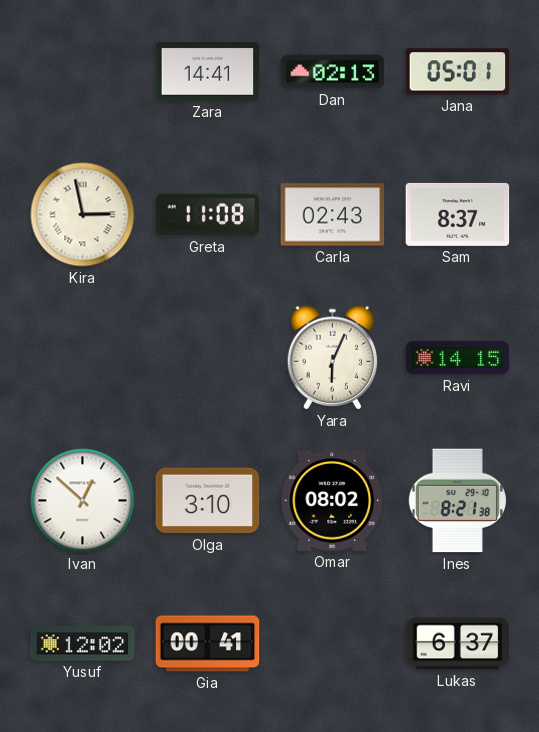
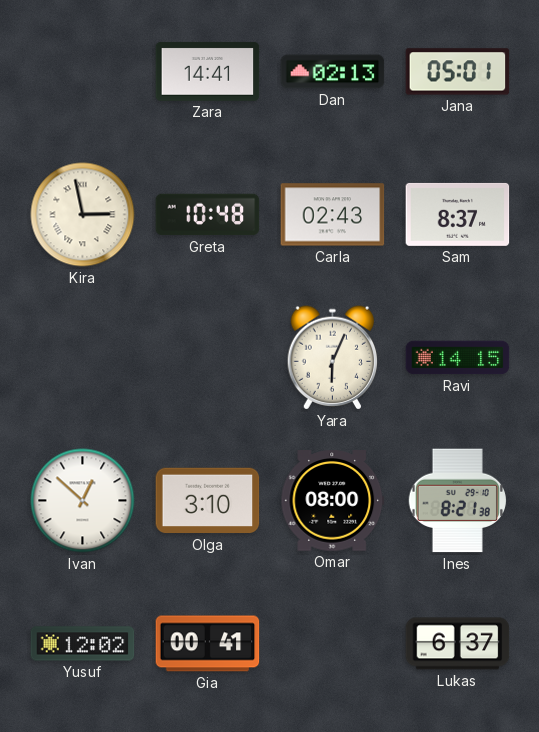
Greta: 11:08 -> 10:48
Omar: 08:02 -> 08:00
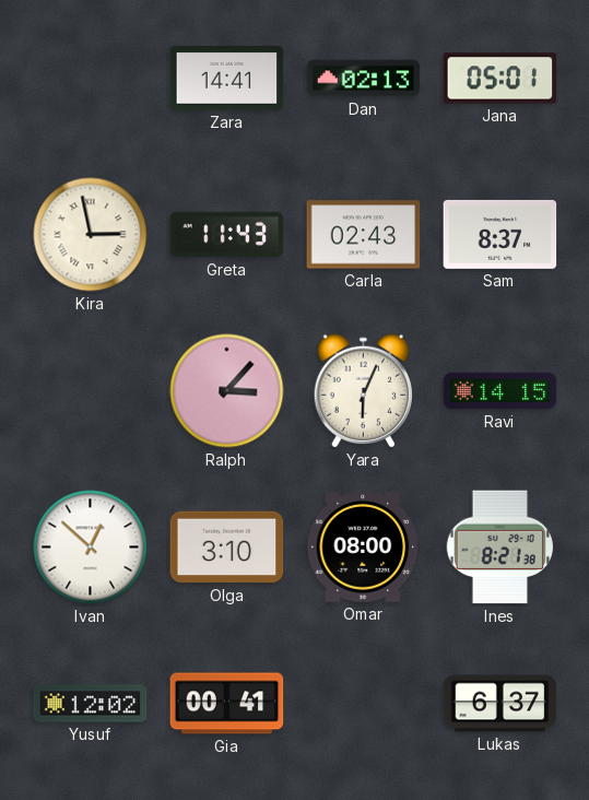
Greta: 10:48 -> 11:43
Ralph: none -> 3:07
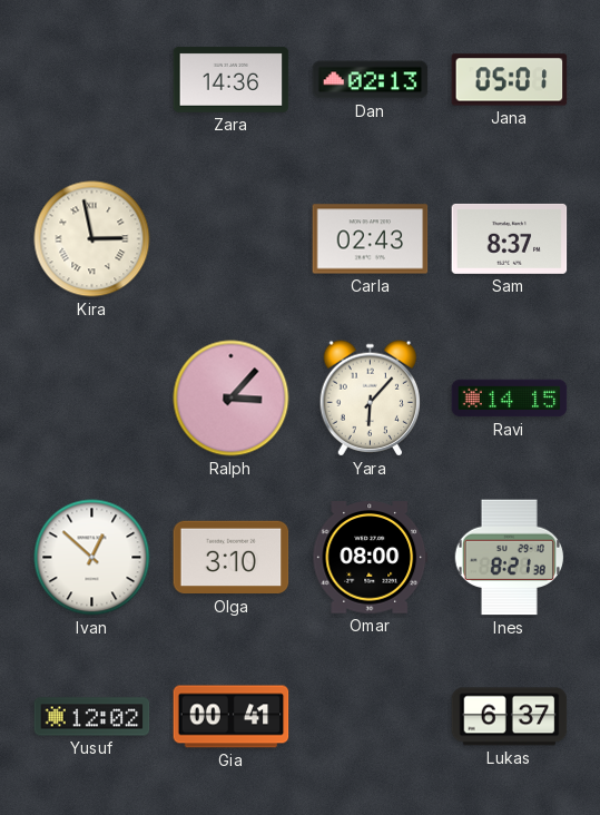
Zara: 14:41 -> 14:36
Greta: 11:43 -> none
Yara: 6:04 -> 6:07
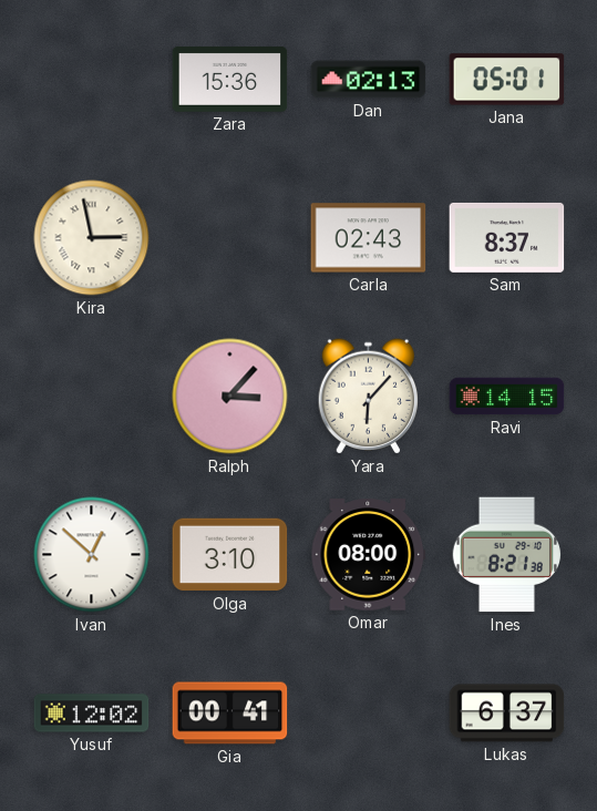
Zara: 14:36 -> 15:36
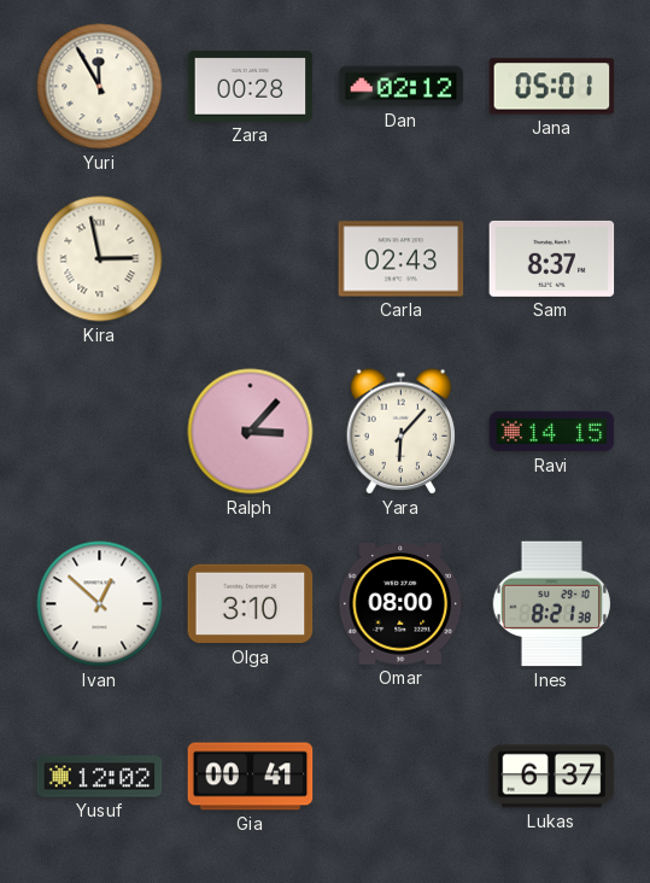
Yuri: none -> 11:55
Zara: 15:36 -> 00:28
Dan: 02:13 -> 02:12
